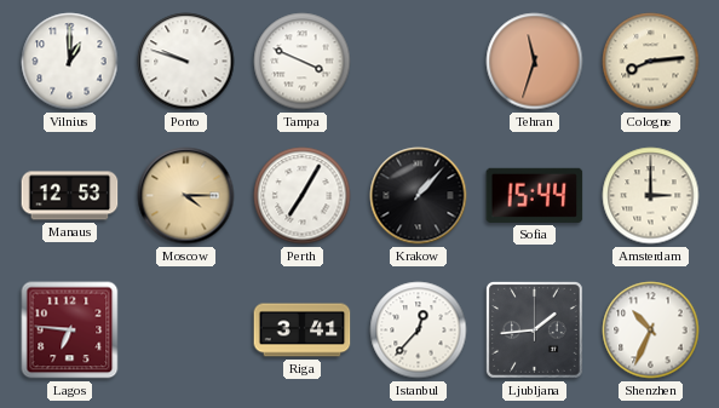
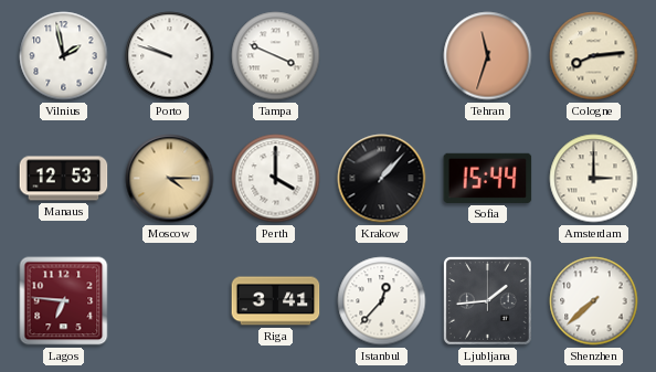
Vilnius: 1:00 -> 1:58
Perth: 7:05 -> 4:00
Shenzhen: 10:34 -> 7:38
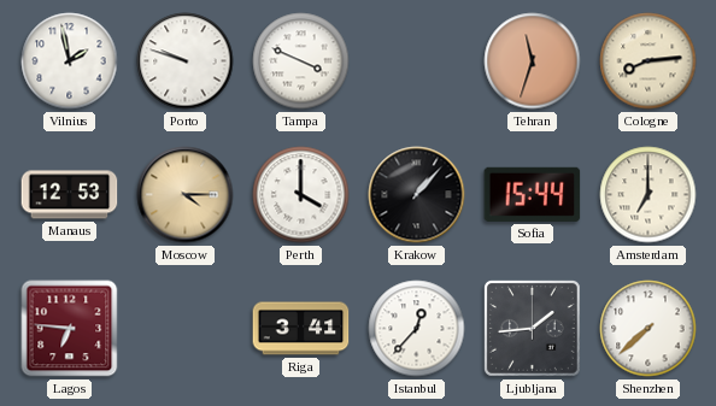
Amsterdam: 3:00 -> 7:00
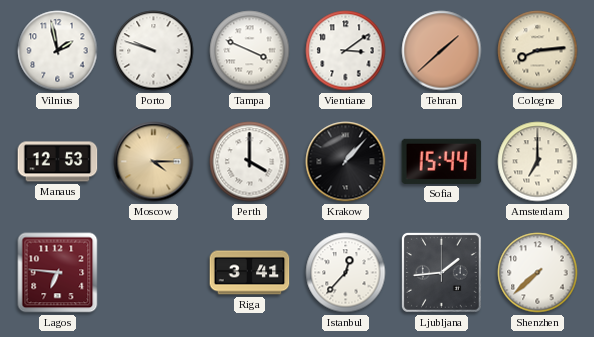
Vientiane: none -> 3:09
Tehran: 11:33 -> 1:38
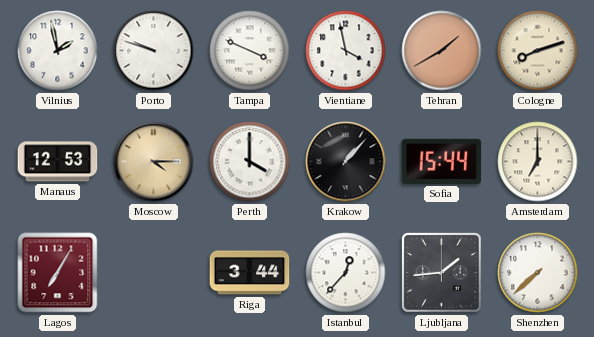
Vientiane: 3:09 -> 3:58
Tehran: 1:38 -> 1:40
Cologne: 8:14 -> 8:12
Lagos: 6:46 -> 7:05
Riga: 3:41 -> 3:44
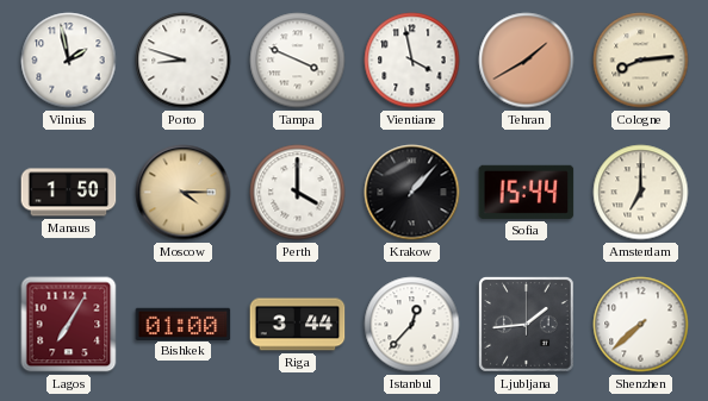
Porto: 9:48 -> 8:48
Cologne: 8:12 -> 8:14
Manaus: 12:53 -> 1:50
Bishkek: none -> 01:00
